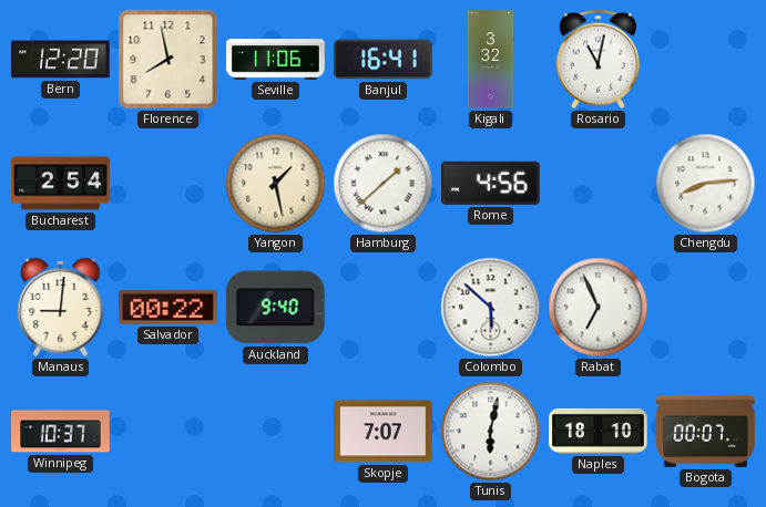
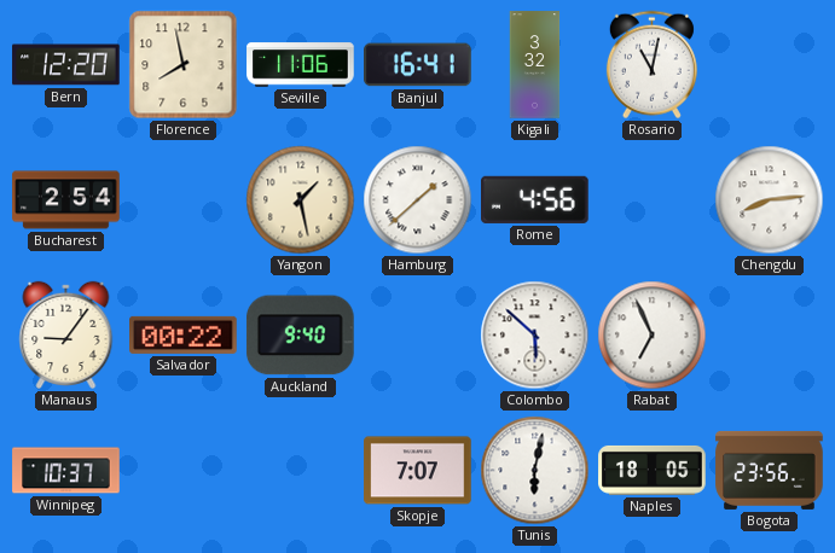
Manaus: 9:01 -> 9:06
Naples: 18:10 -> 18:05
Bogota: 00:07 -> 23:56
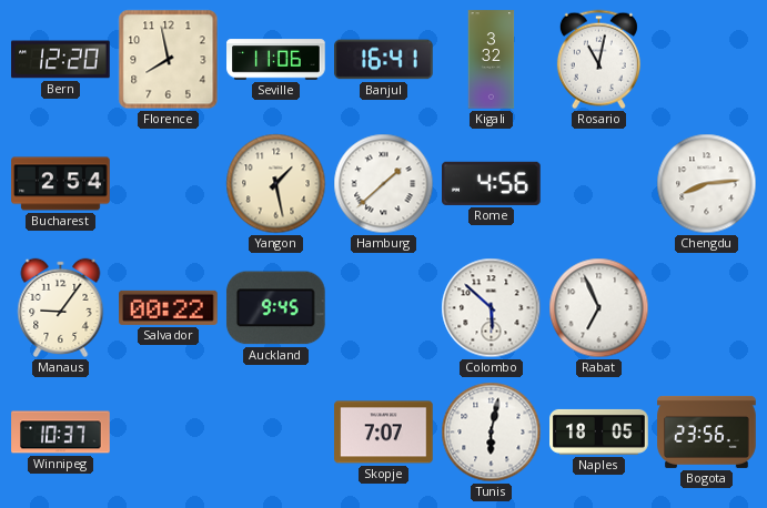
Auckland: 9:40 -> 9:45
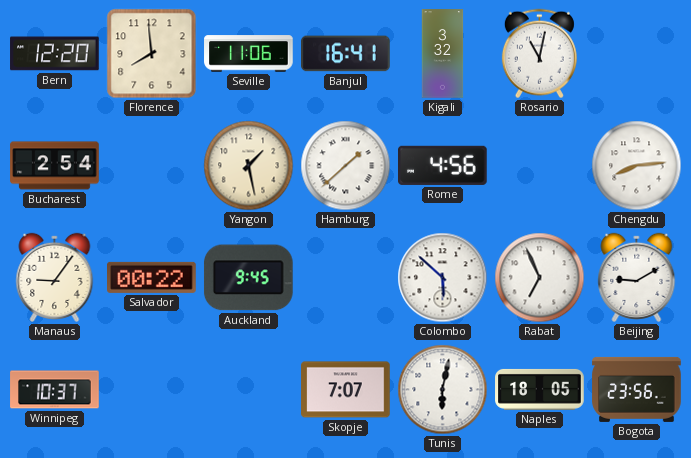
Florence: 7:58 -> 7:59
Beijing: none -> 9:10
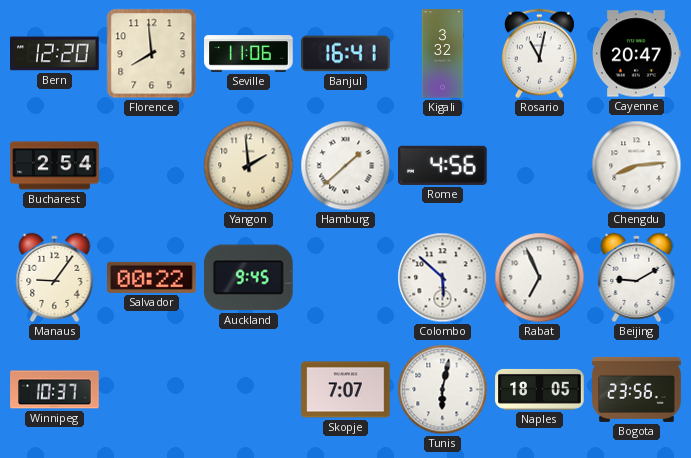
Cayenne: none -> 20:47
Yangon: 1:28 -> 1:59
